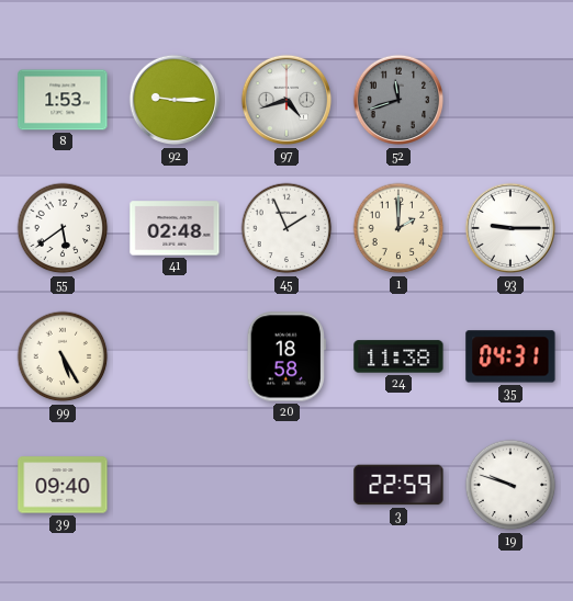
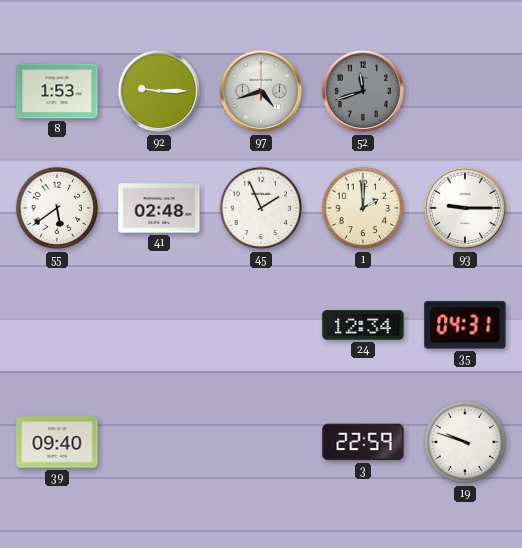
99: 5:25 -> none
20: 18:58 -> none
24: 11:38 -> 12:34
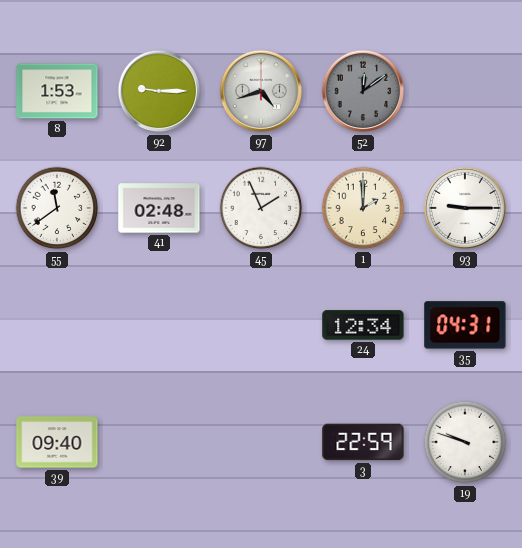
52: 11:42 -> 12:09
55: 5:39 -> 11:39
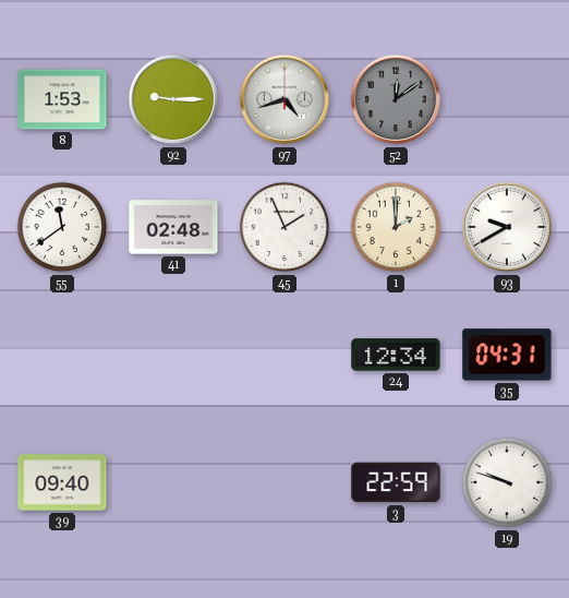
93: 9:15 -> 9:40
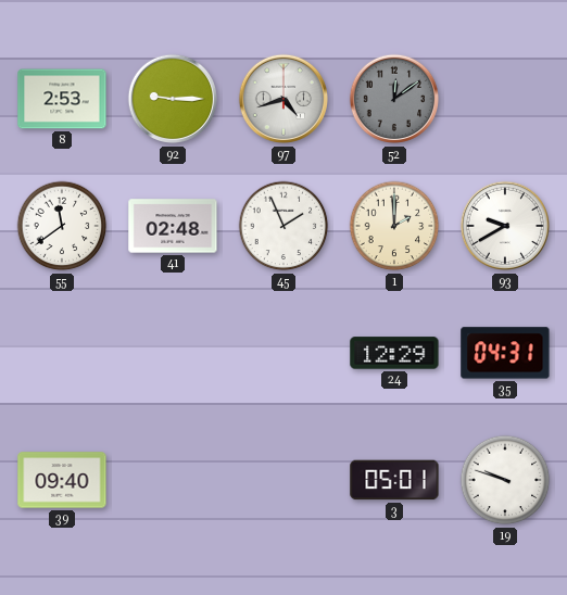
8: 1:53 -> 2:53
24: 12:34 -> 12:29
3: 22:59 -> 05:01
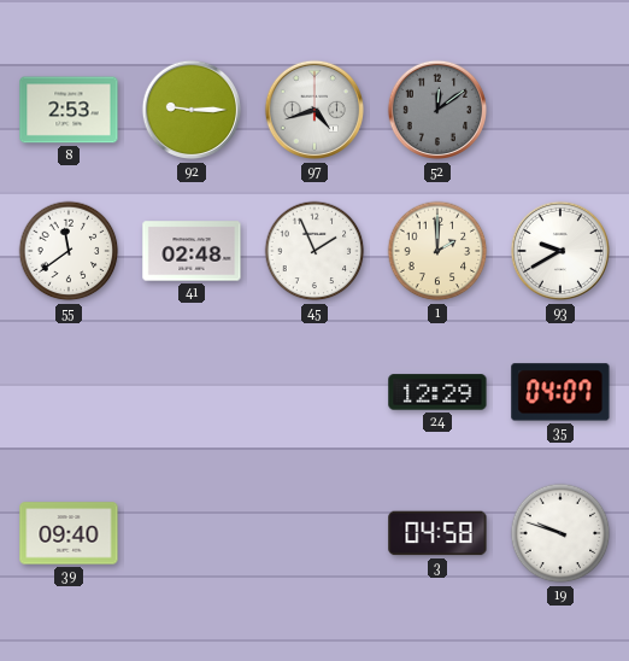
35: 04:31 -> 04:07
3: 05:01 -> 04:58
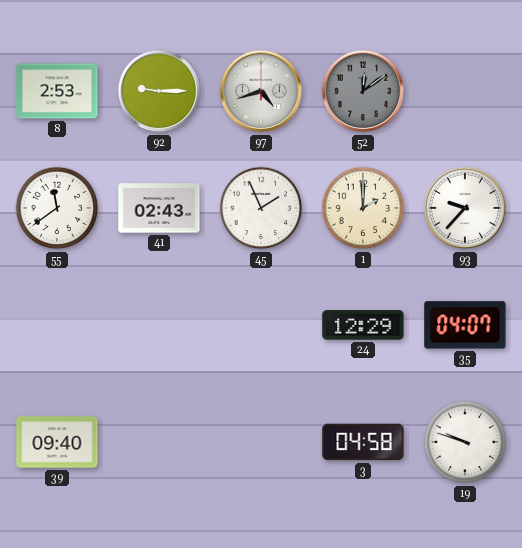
41: 02:48 -> 02:43
93: 9:40 -> 9:37
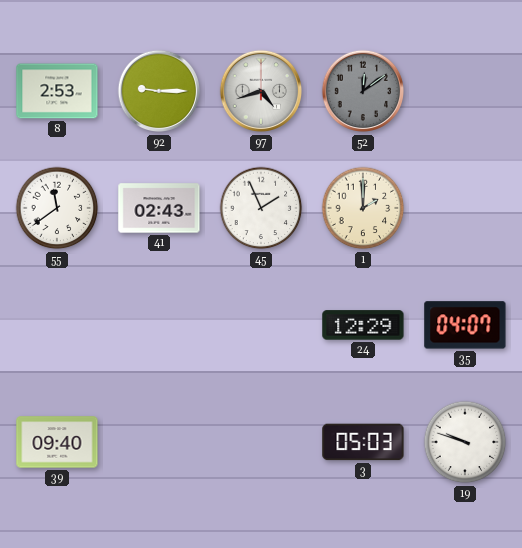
93: 9:37 -> none
3: 04:58 -> 05:03
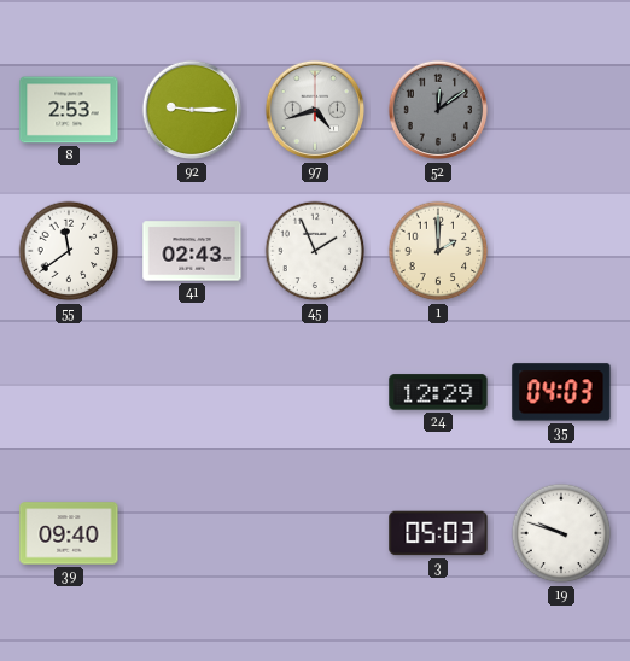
35: 04:07 -> 04:03
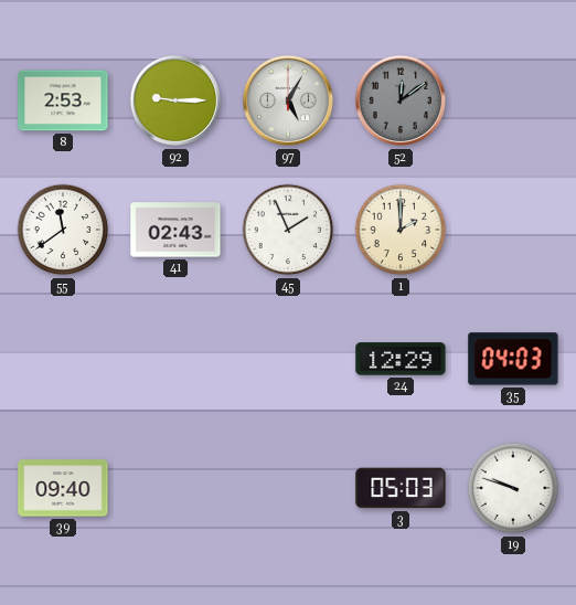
97: 4:42 -> 5:05
